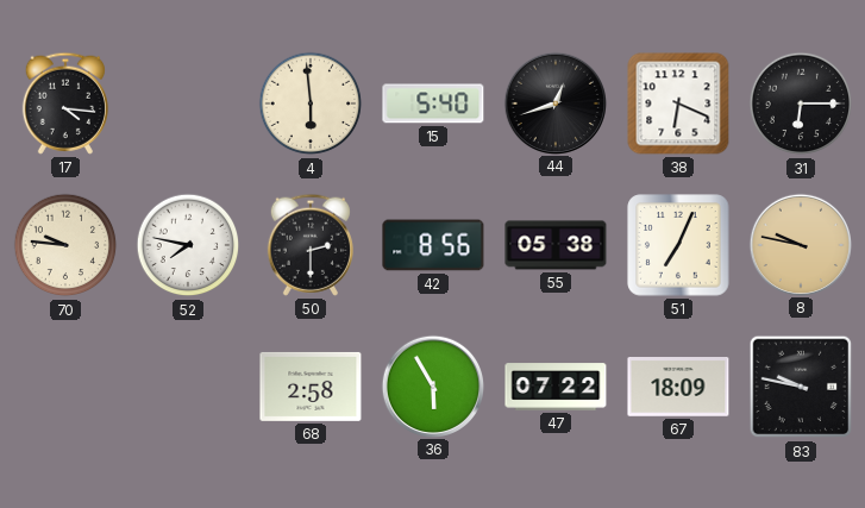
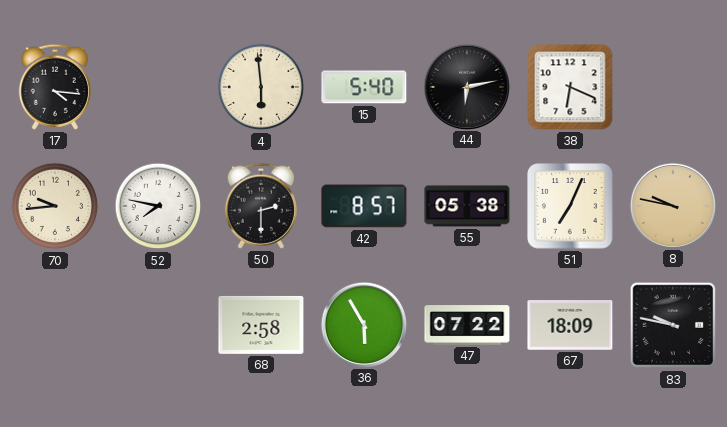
44: 12:42 -> 6:13
31: 6:15 -> none
70: 9:46 -> 9:44
42: 8:56 -> 8:57
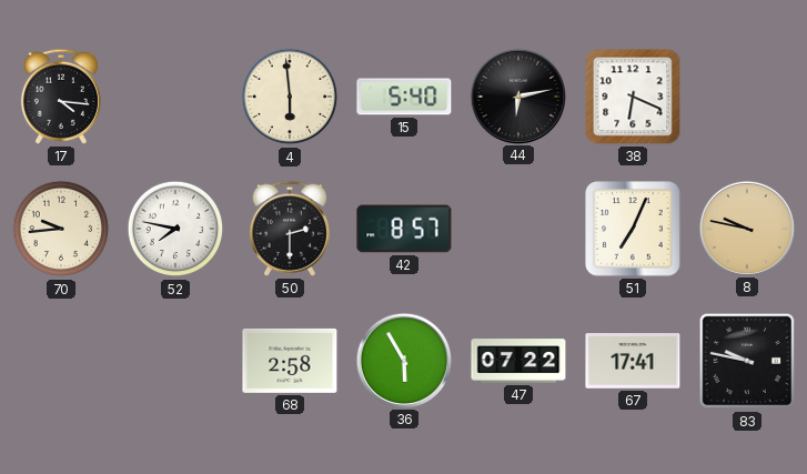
55: 05:38 -> none
67: 18:09 -> 17:41
